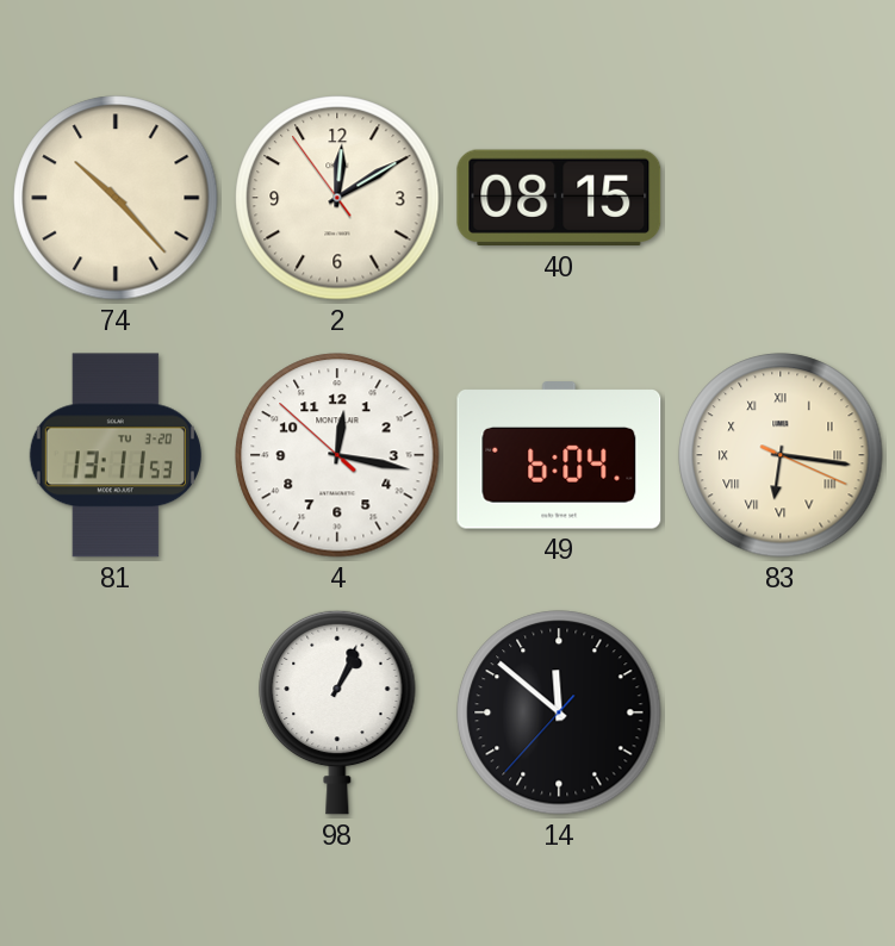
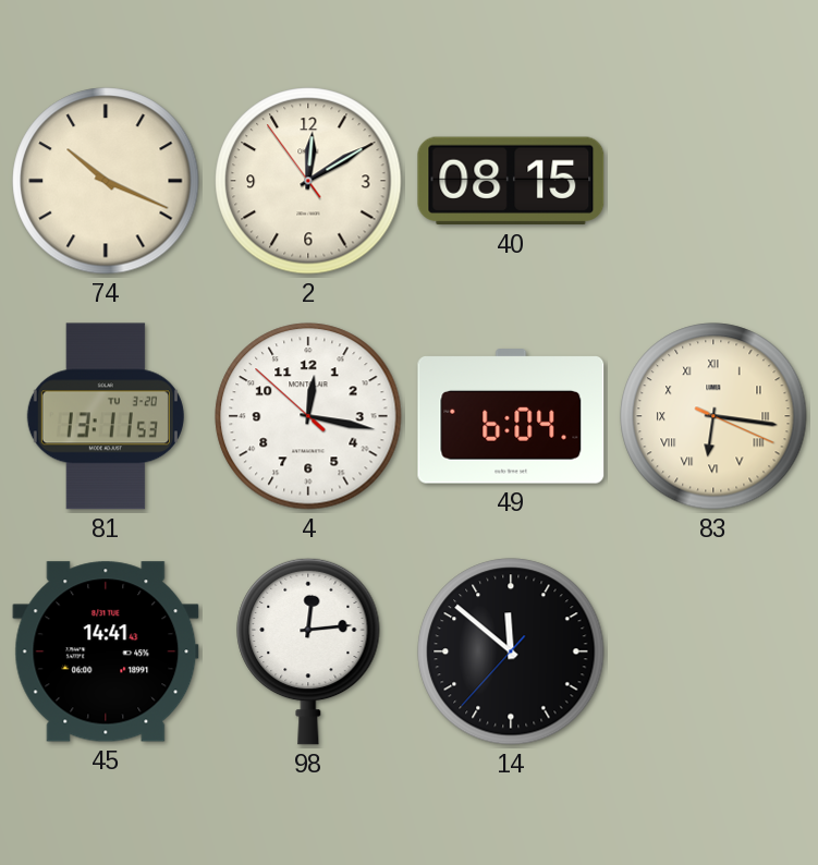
74: 10:23 -> 10:19
45: none -> 14:41
98: 1:04 -> 12:14
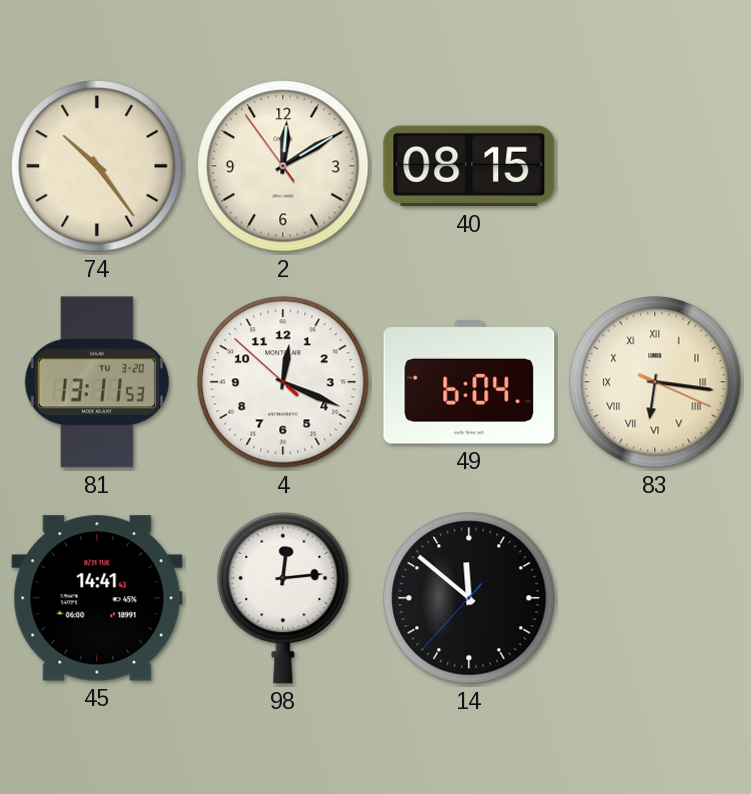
74: 10:19 -> 10:24
4: 12:16 -> 12:18
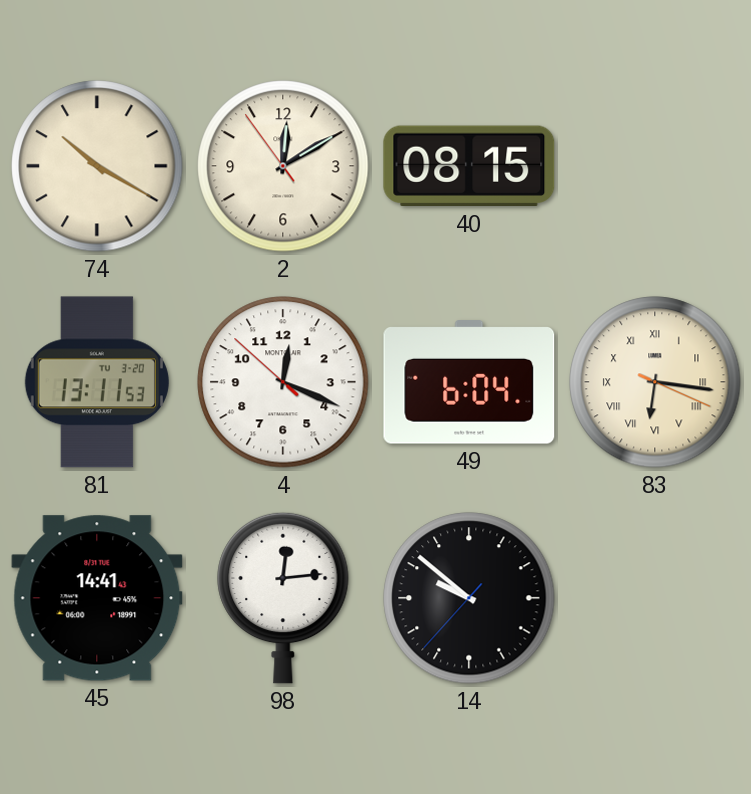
74: 10:24 -> 10:20
14: 11:51 -> 9:51
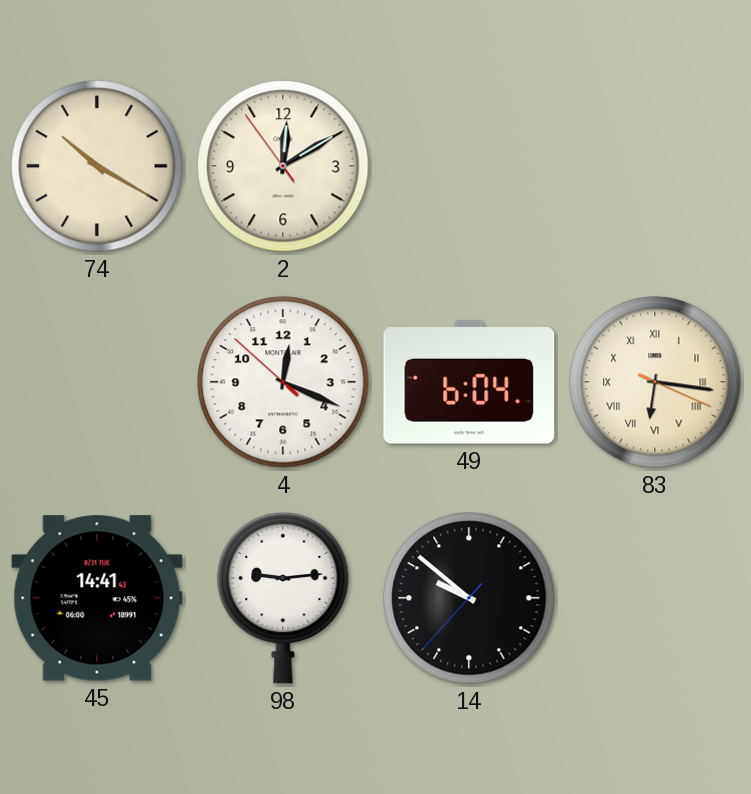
40: 08:15 -> none
81: 13:11 -> none
98: 12:14 -> 9:14
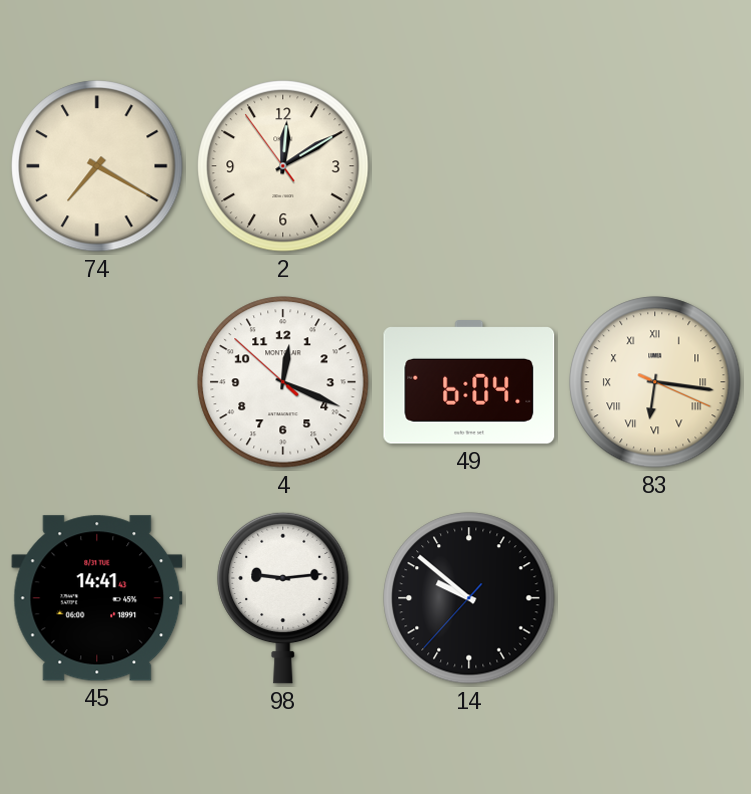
74: 10:20 -> 7:20
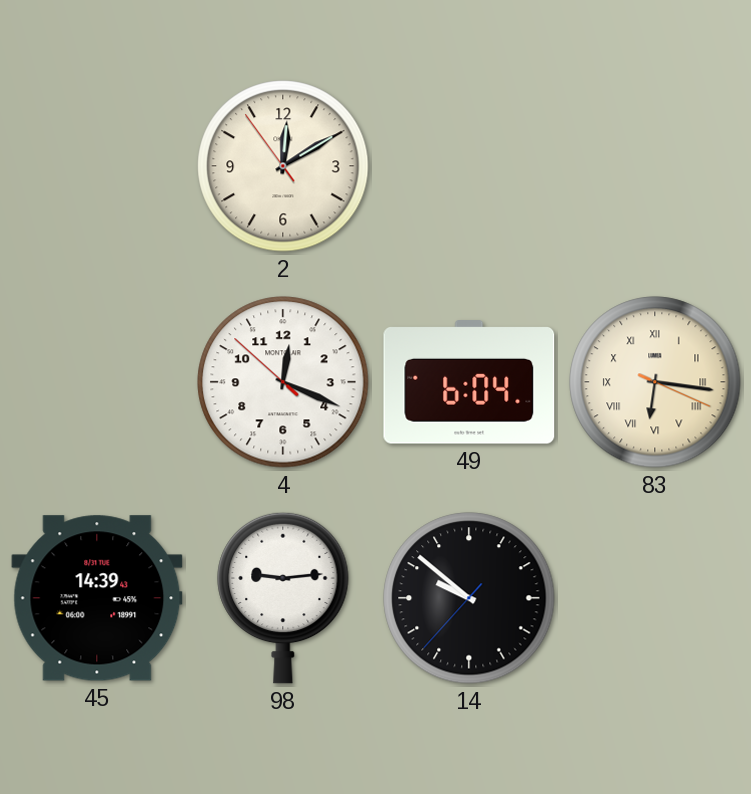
74: 7:20 -> none
45: 14:41 -> 14:39
